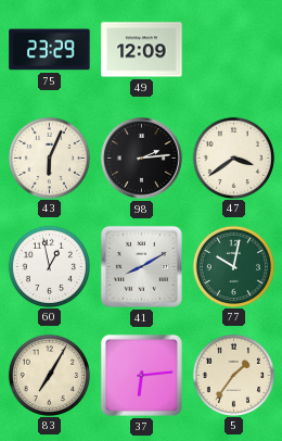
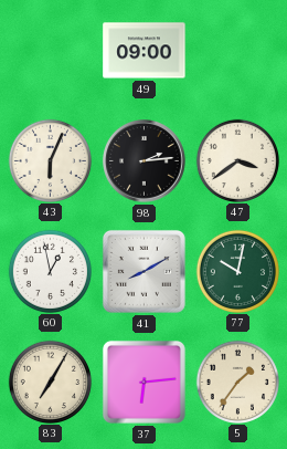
75: 23:29 -> none
49: 12:09 -> 09:00
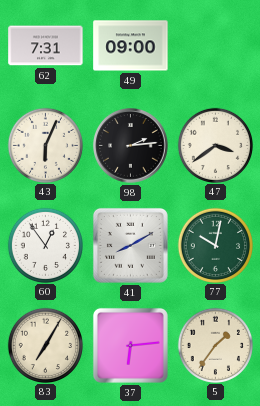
62: none -> 7:31
60: 12:58 -> 12:54
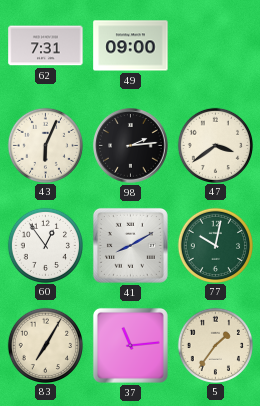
37: 6:14 -> 11:14
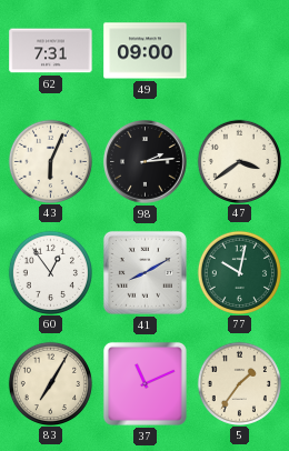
37: 11:14 -> 11:11
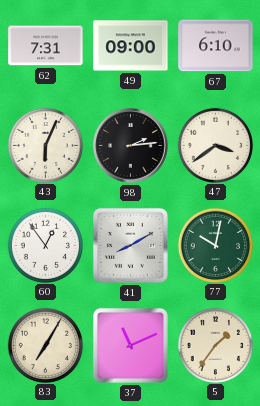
67: none -> 6:10
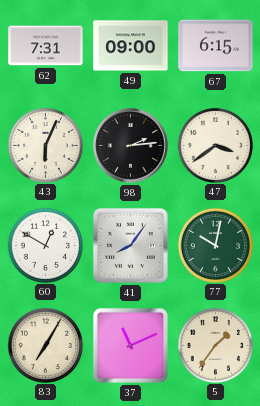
67: 6:10 -> 6:15
60: 12:54 -> 12:50
41: 8:10 -> 8:06
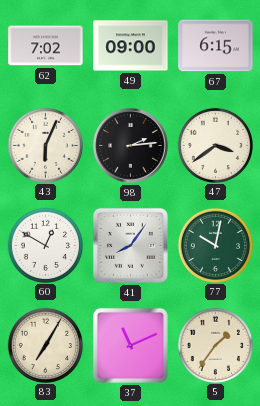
62: 7:31 -> 7:02
